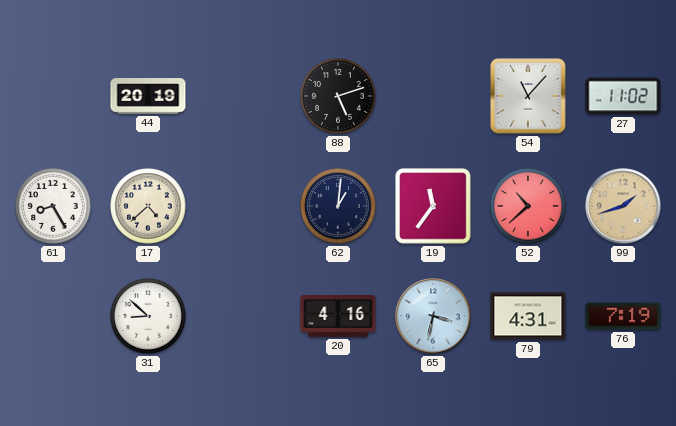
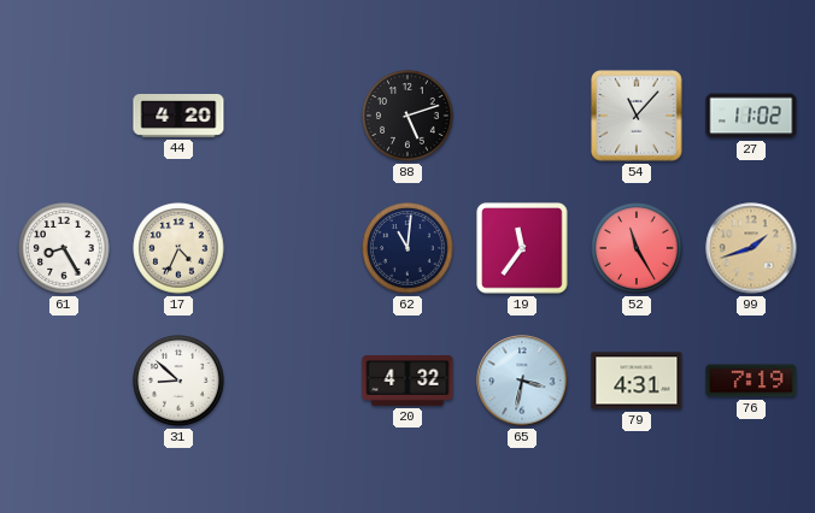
44: 20:19 -> 4:20
17: 4:38 -> 4:34
62: 1:01 -> 11:01
52: 10:38 -> 11:25
20: 4:16 -> 4:32
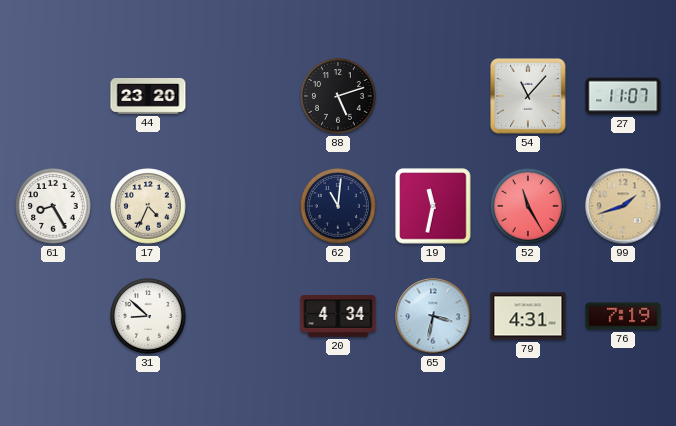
44: 4:20 -> 23:20
27: 11:02 -> 11:07
19: 11:36 -> 11:32
20: 4:32 -> 4:34
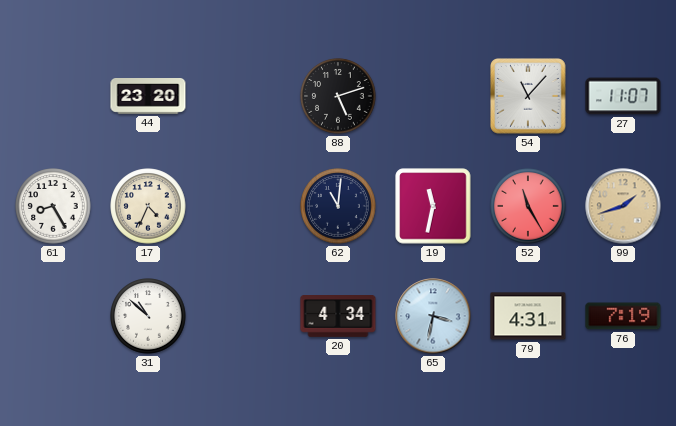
31: 8:52 -> 10:52
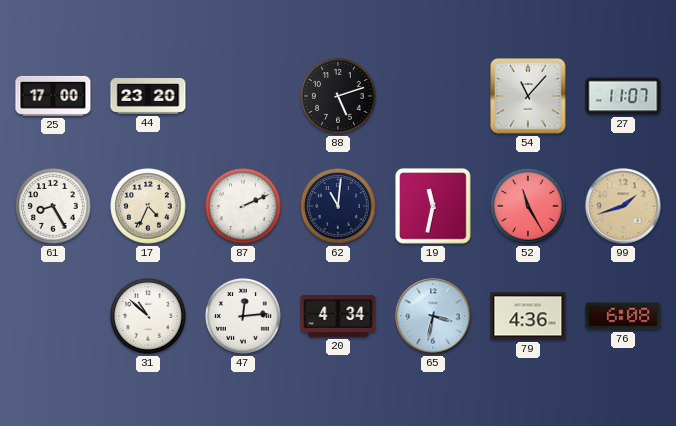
25: none -> 17:00
87: none -> 2:11
47: none -> 12:14
79: 4:31 -> 4:36
76: 7:19 -> 6:08
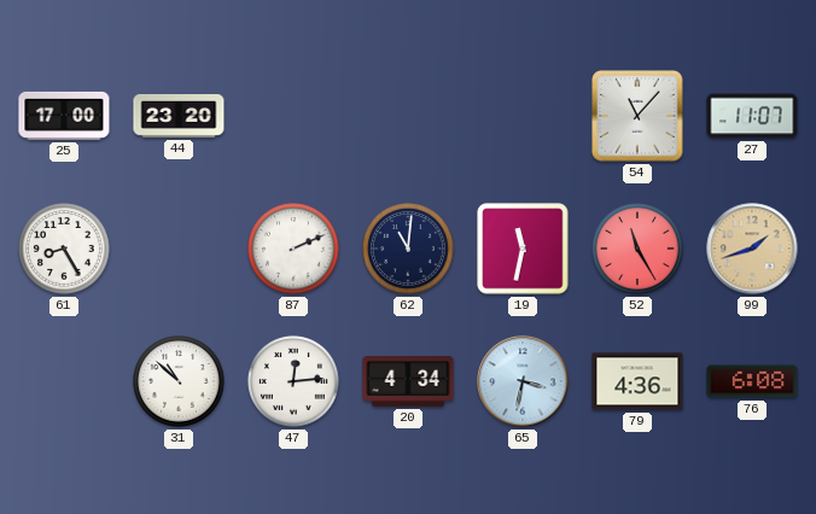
88: 5:12 -> none
17: 4:34 -> none
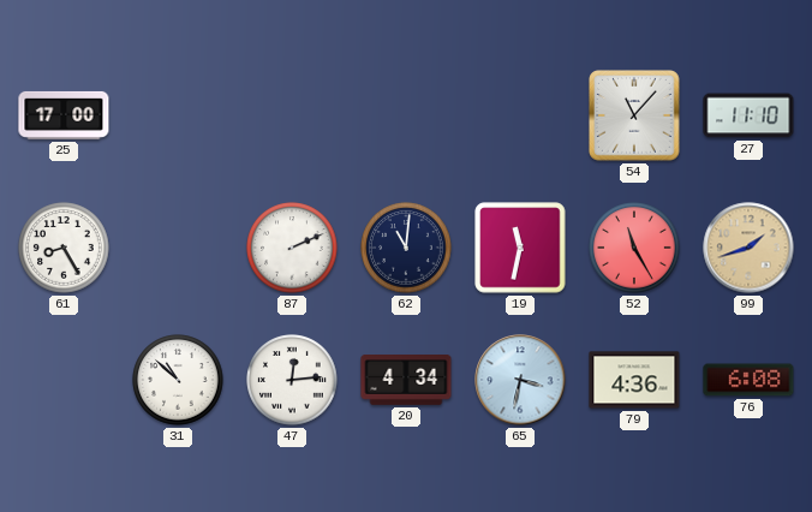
44: 23:20 -> none
27: 11:07 -> 11:10
